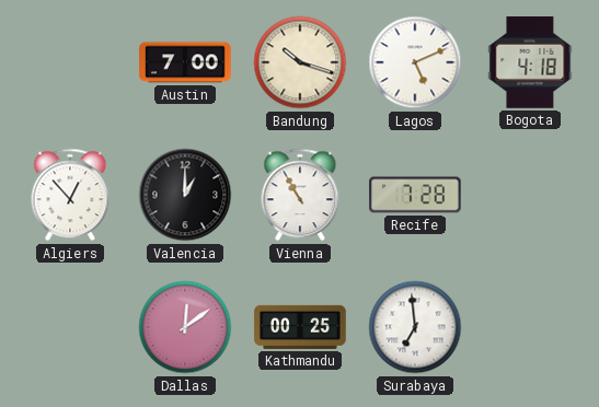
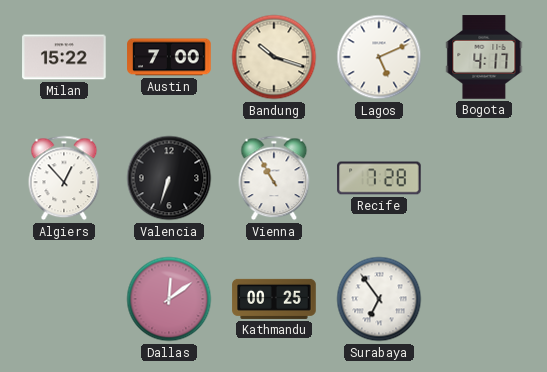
Milan: none -> 15:22
Bogota: 4:18 -> 4:17
Valencia: 1:00 -> 6:33
Surabaya: 6:59 -> 6:54
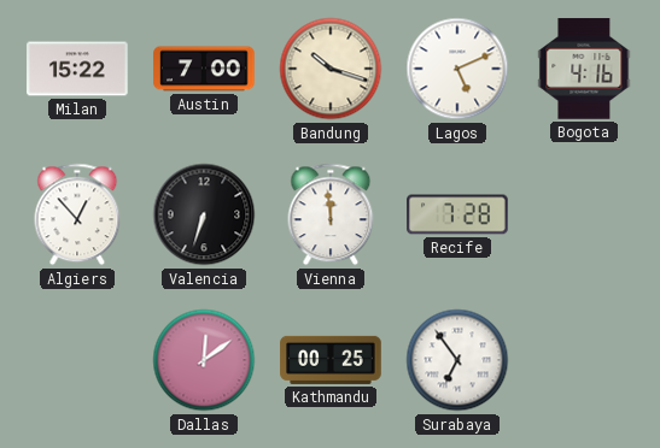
Bogota: 4:17 -> 4:16
Vienna: 10:55 -> 11:59
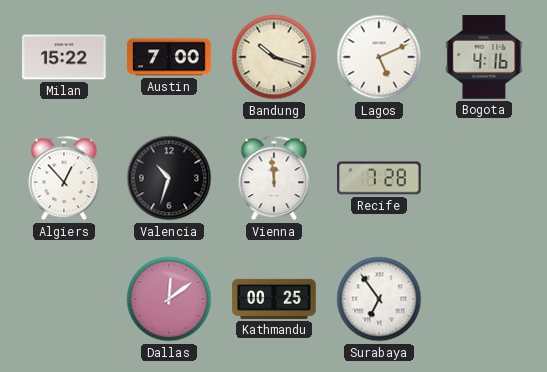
Valencia: 6:33 -> 10:33
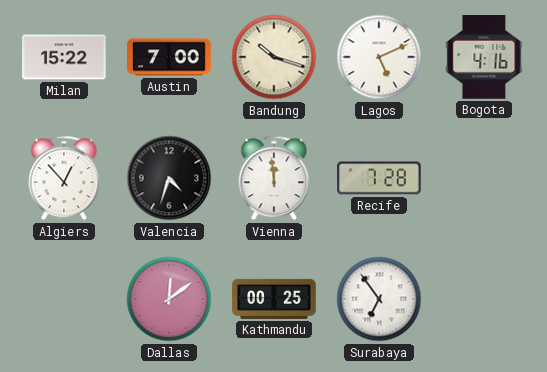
Valencia: 10:33 -> 4:33
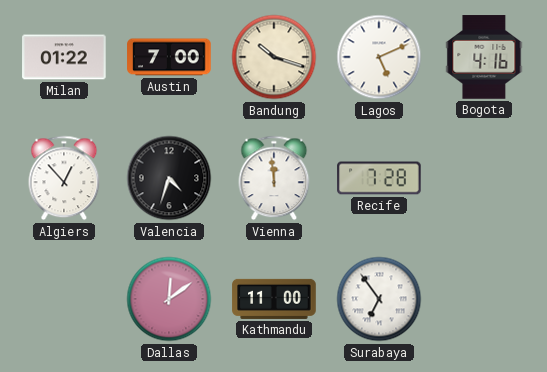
Milan: 15:22 -> 01:22
Kathmandu: 00:25 -> 11:00
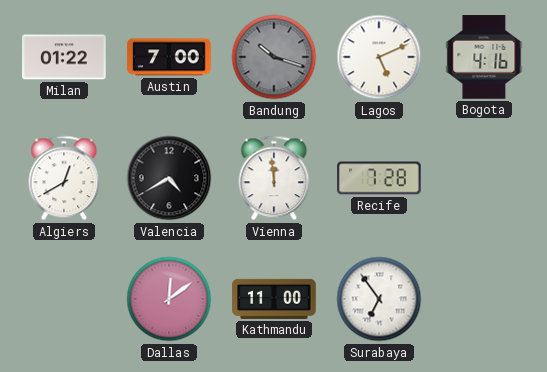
Bandung dial: cream -> grey
Algiers: 12:53 -> 12:40
Valencia: 4:33 -> 4:40
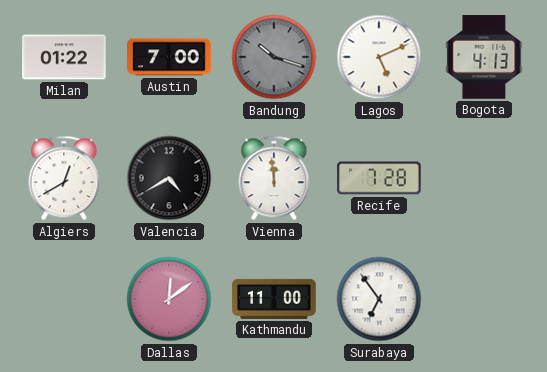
Bogota: 4:16 -> 4:13
